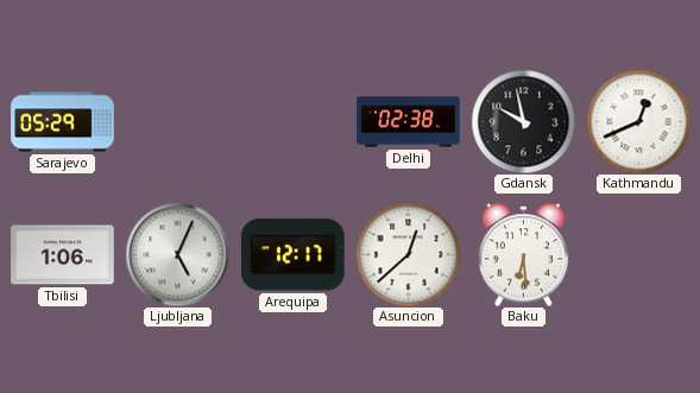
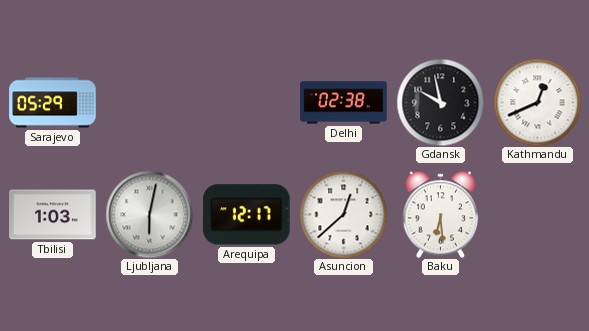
Tbilisi: 1:06 -> 1:03
Ljubljana: 5:04 -> 6:02
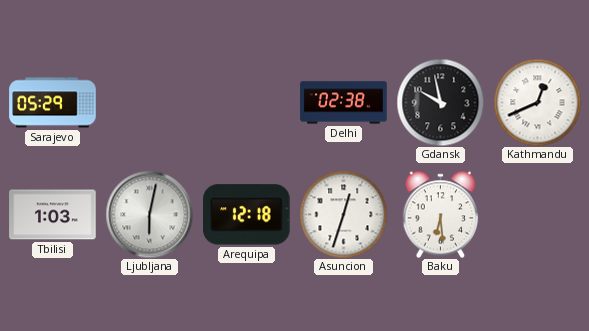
Arequipa: 12:17 -> 12:18
Asuncion: 12:38 -> 12:33
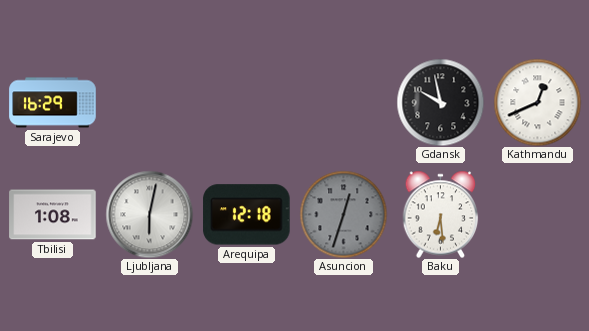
Sarajevo: 05:29 -> 16:29
Delhi: 02:38 -> none
Tbilisi: 1:03 -> 1:08
Asuncion dial: white -> grey
